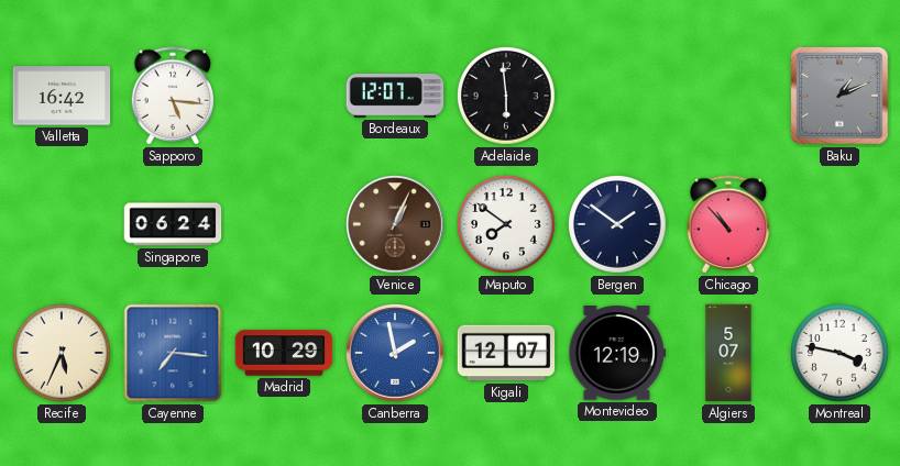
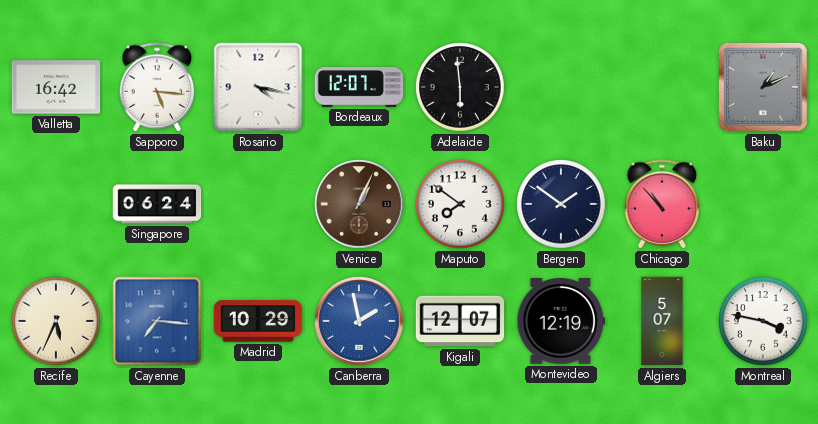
Rosario: none -> 4:17
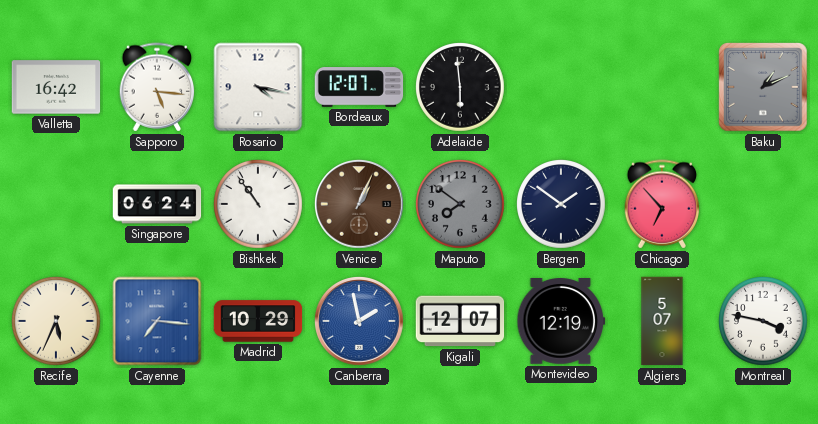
Bishkek: none -> 10:54
Maputo dial: white -> grey
Chicago: 10:53 -> 6:53
